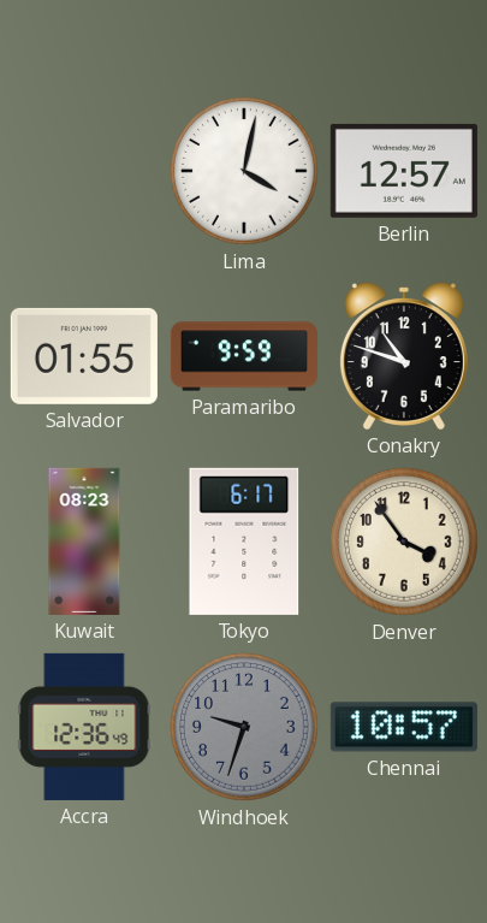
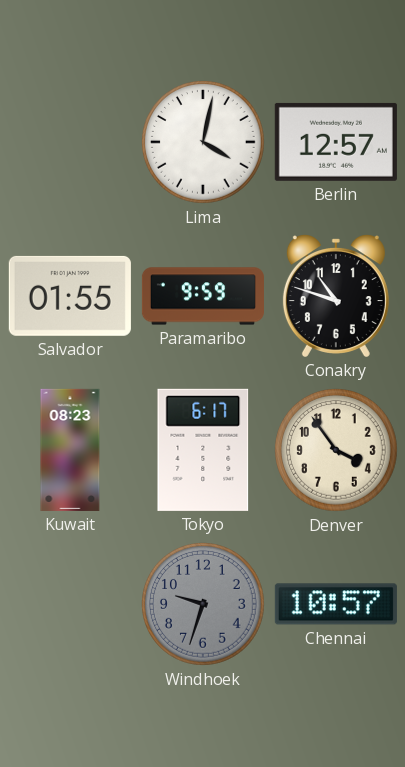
Accra: 12:36 -> none
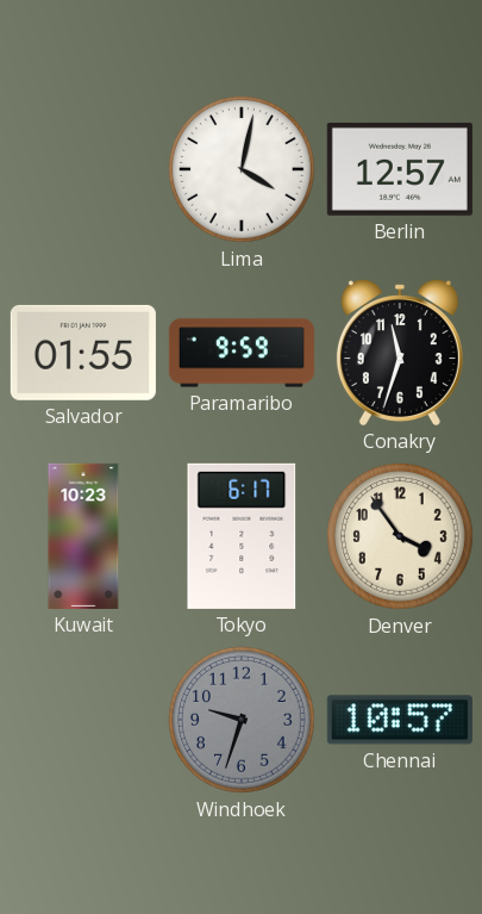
Conakry: 10:48 -> 11:33
Kuwait: 08:23 -> 10:23
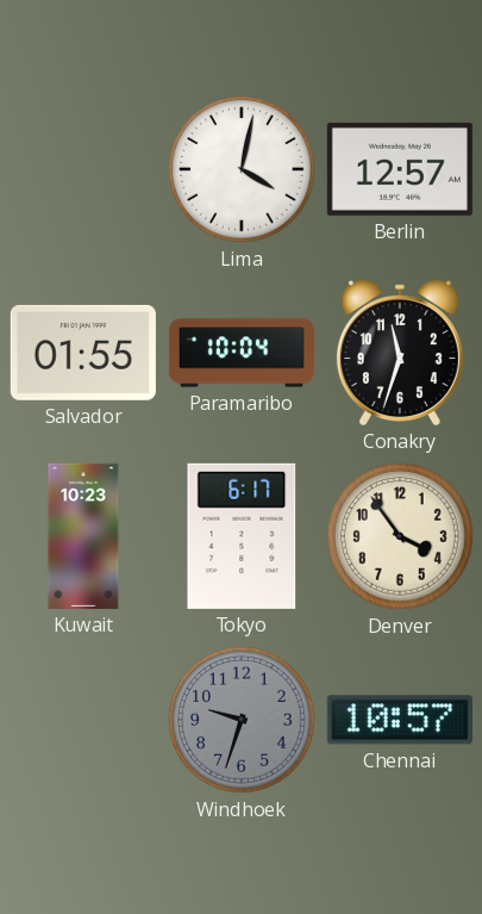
Paramaribo: 9:59 -> 10:04
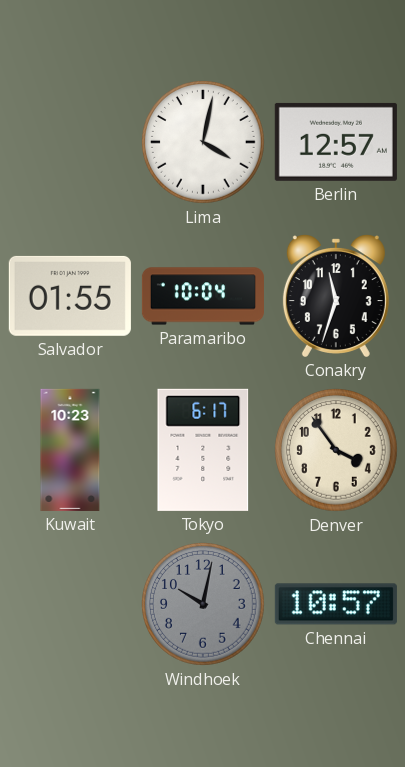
Windhoek: 9:33 -> 10:02
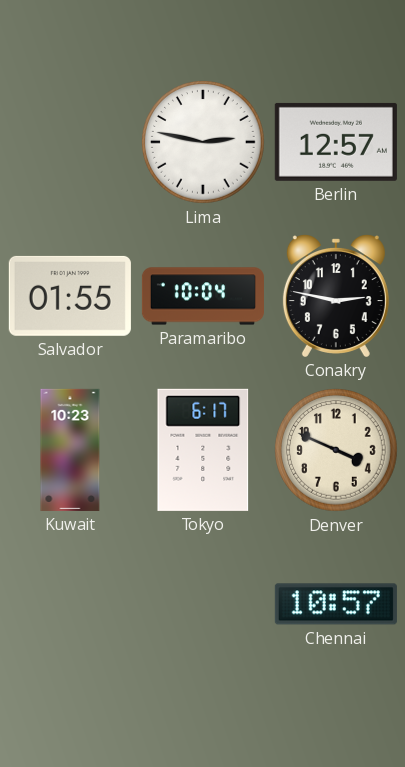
Lima: 4:02 -> 2:47
Conakry: 11:33 -> 2:47
Denver: 3:54 -> 3:49
Windhoek: 10:02 -> none
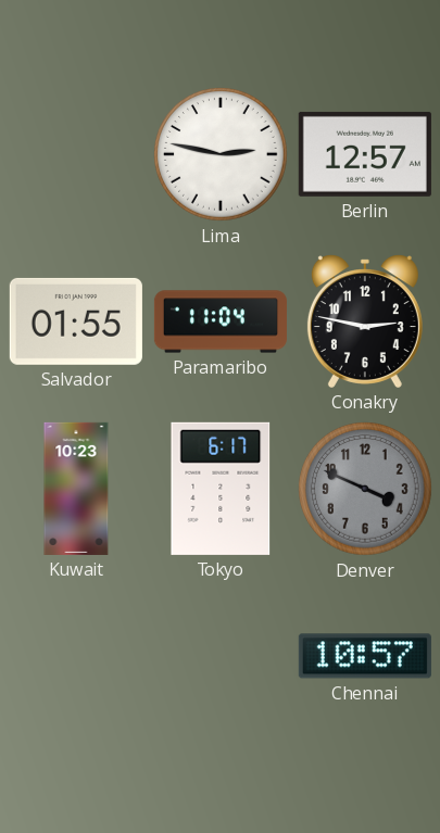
Paramaribo: 10:04 -> 11:04
Denver dial: cream -> grey
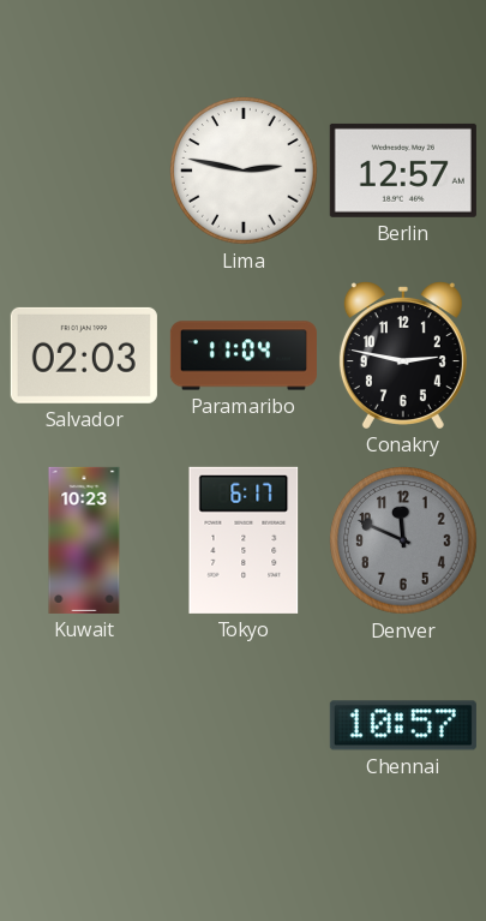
Salvador: 01:55 -> 02:03
Denver: 3:49 -> 11:49
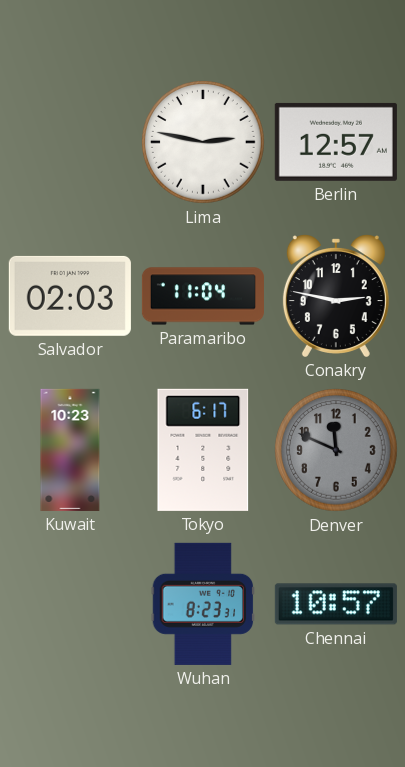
Wuhan: none -> 8:23
